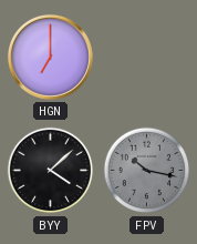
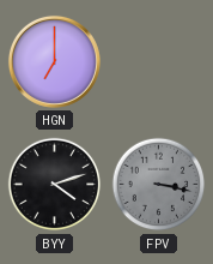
BYY: 4:08 -> 4:12
FPV: 10:17 -> 3:17
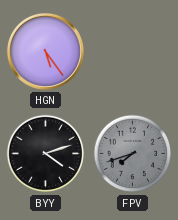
HGN: 7:00 -> 5:24
FPV: 3:17 -> 7:42
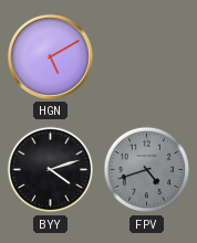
HGN: 5:24 -> 5:10
FPV: 7:42 -> 4:42
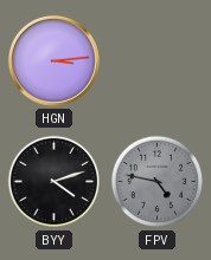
HGN: 5:10 -> 3:14
FPV: 4:42 -> 4:47
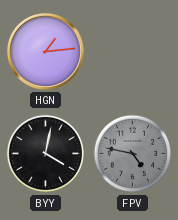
HGN: 3:14 -> 1:14
BYY: 4:12 -> 4:02
